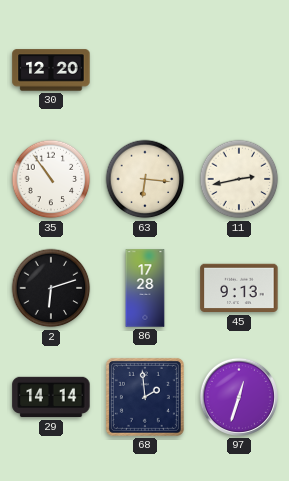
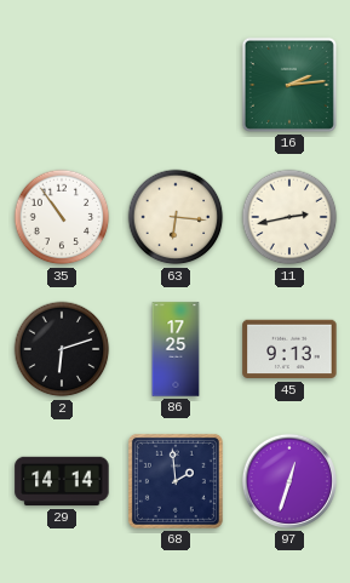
30: 12:20 -> none
16: none -> 2:14
86: 17:28 -> 17:25
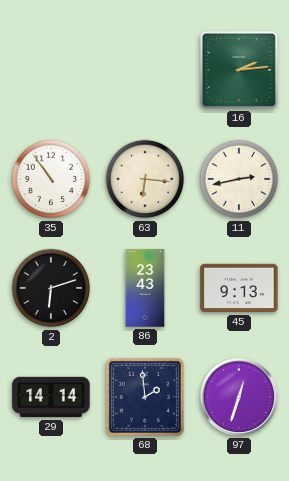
86: 17:25 -> 23:43
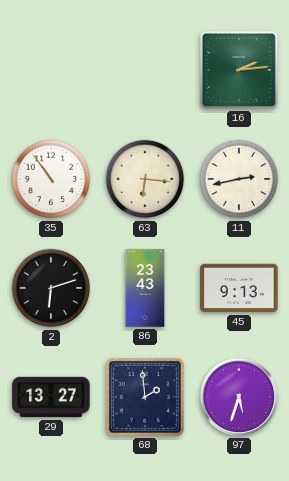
29: 14:14 -> 13:27
97: 12:33 -> 5:33
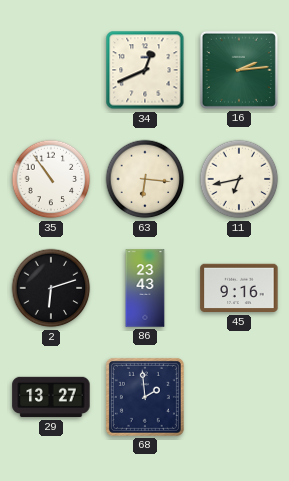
34: none -> 12:41
11: 2:43 -> 6:43
45: 9:13 -> 9:16
97: 5:33 -> none
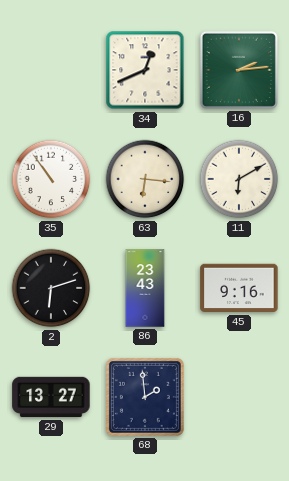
11: 6:43 -> 6:10
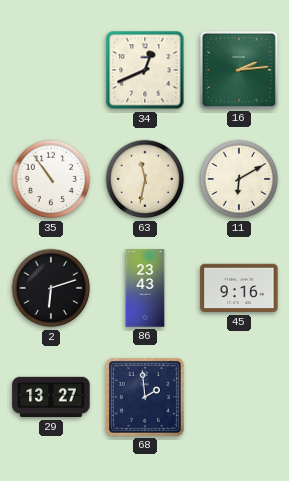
63: 6:16 -> 11:32
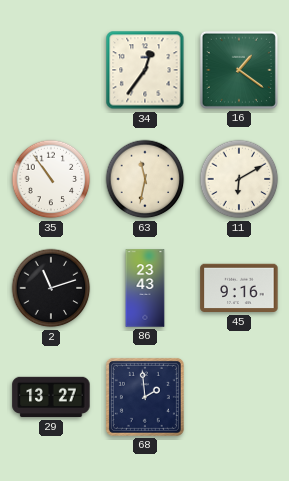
34: 12:41 -> 12:36
16: 2:14 -> 1:21
2: 6:12 -> 11:12
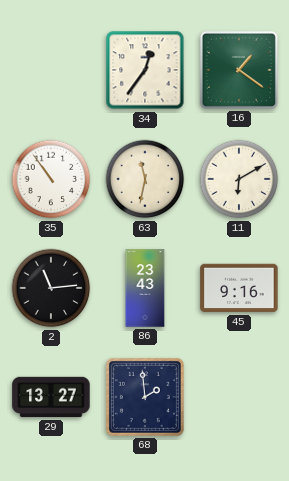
2: 11:12 -> 11:14
